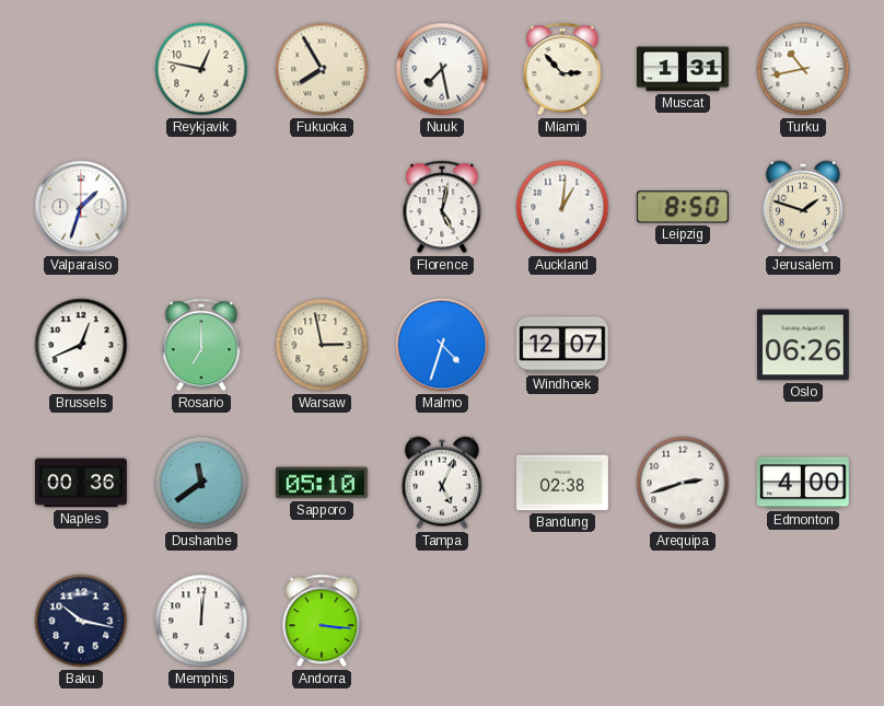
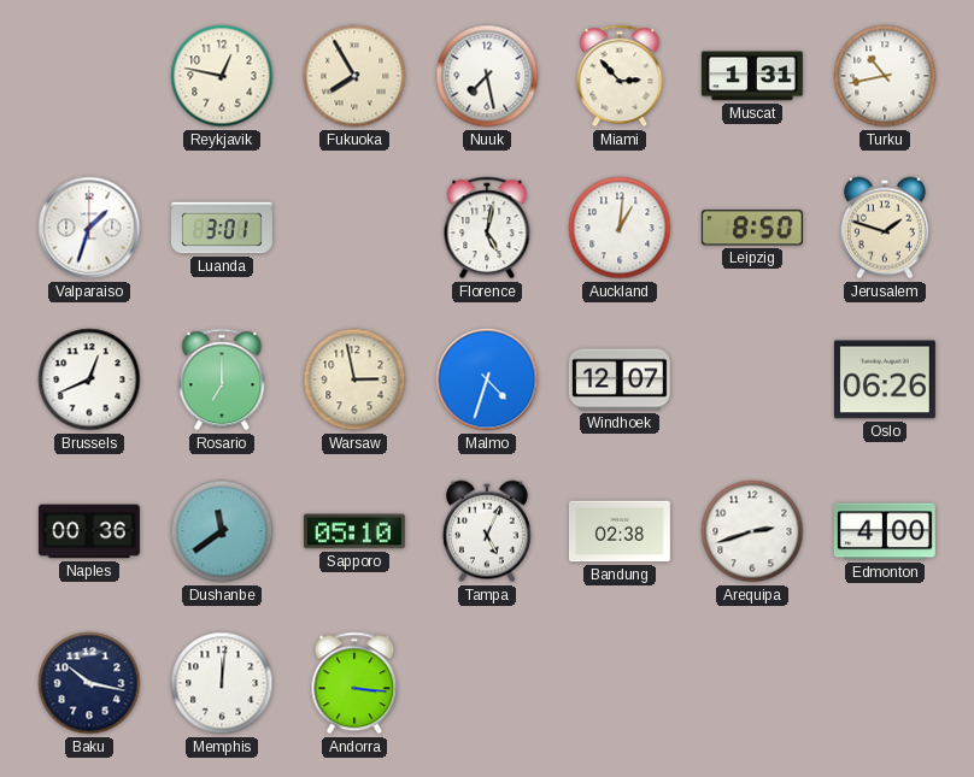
Luanda: none -> 3:01
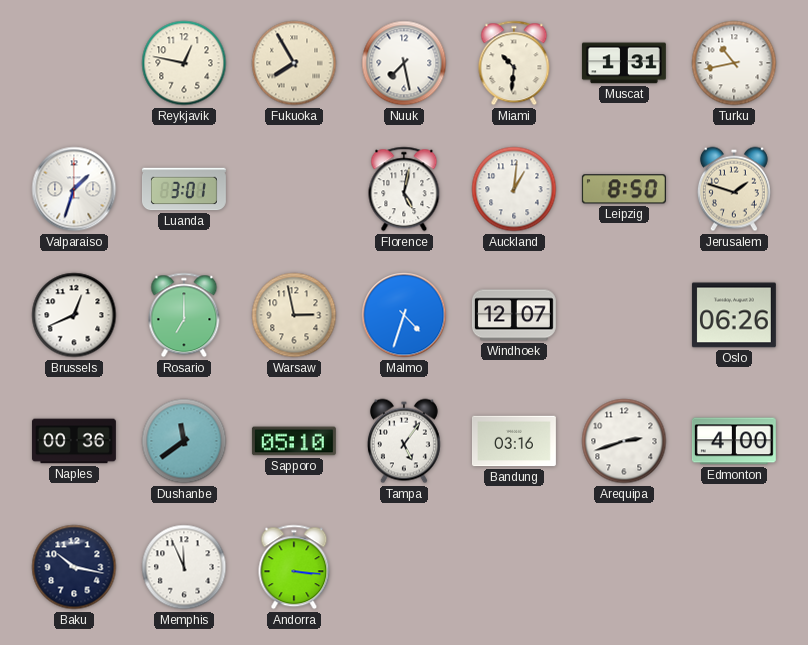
Miami: 2:53 -> 10:31
Tampa: 5:04 -> 5:06
Bandung: 02:38 -> 03:16
Memphis: 12:01 -> 11:56
